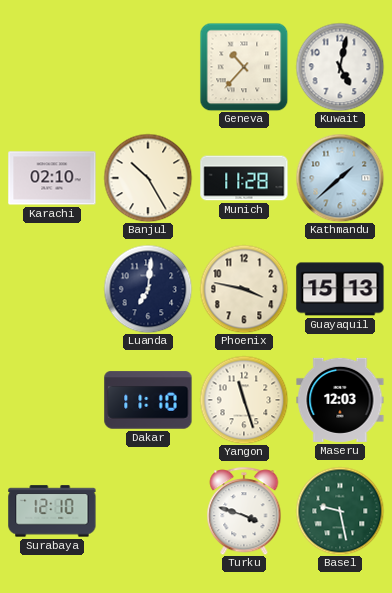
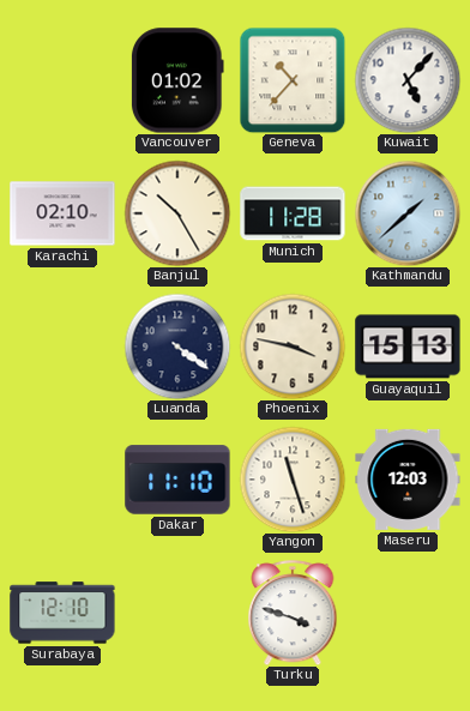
Vancouver: none -> 01:02
Kuwait: 5:02 -> 5:07
Luanda: 7:01 -> 4:21
Basel: 9:28 -> none
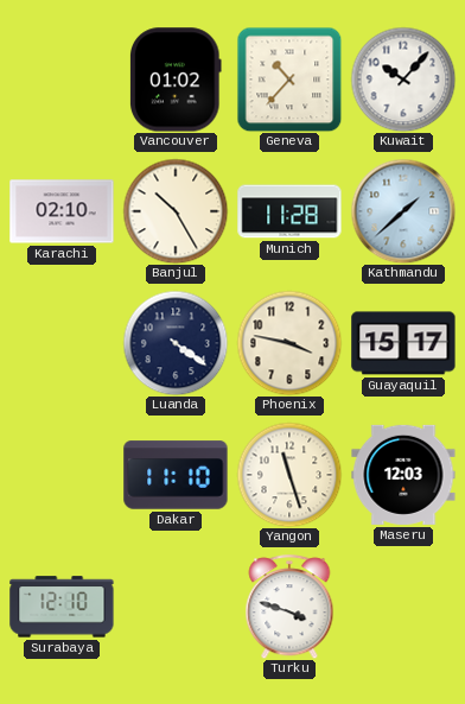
Kuwait: 5:07 -> 10:07
Guayaquil: 15:13 -> 15:17
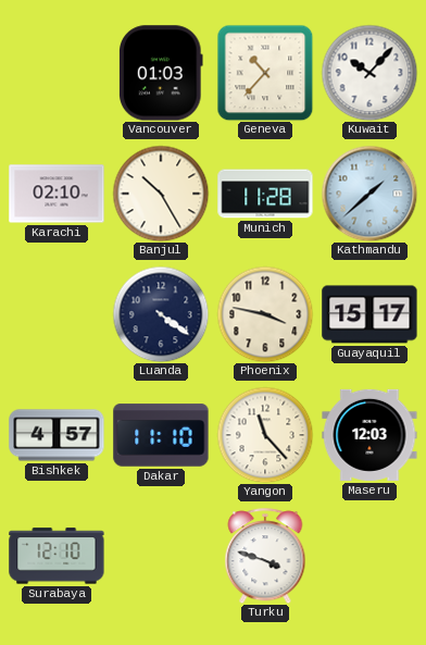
Vancouver: 01:02 -> 01:03
Bishkek: none -> 4:57
Yangon: 11:27 -> 11:23
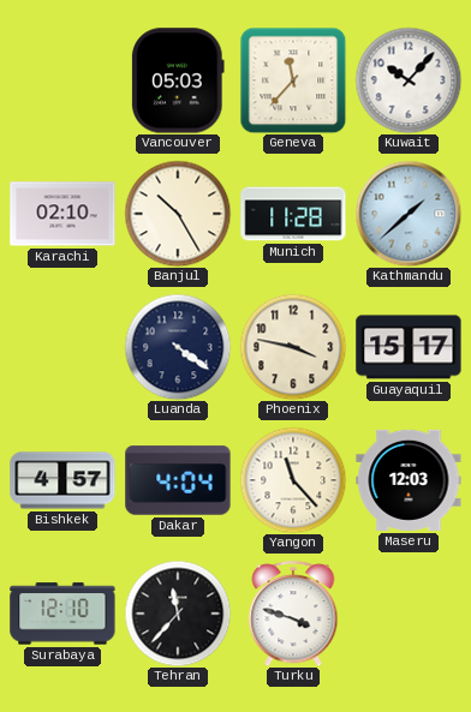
Vancouver: 01:03 -> 05:03
Geneva: 10:37 -> 11:37
Dakar: 11:10 -> 4:04
Tehran: none -> 11:37
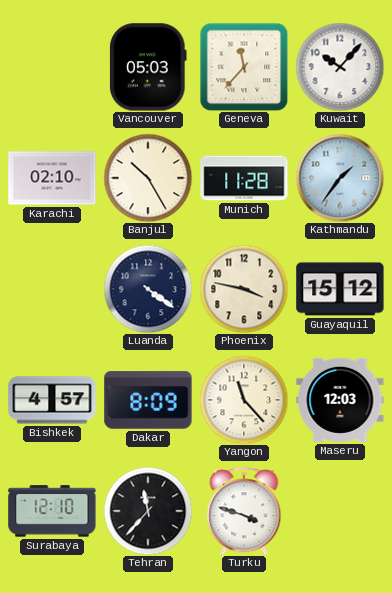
Kathmandu: 1:38 -> 1:36
Guayaquil: 15:17 -> 15:12
Dakar: 4:04 -> 8:09
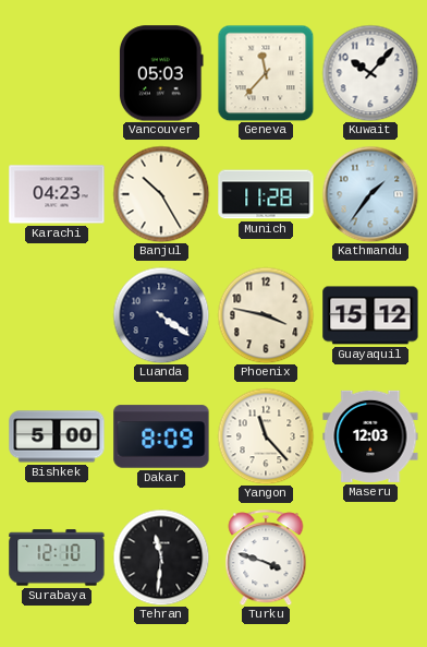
Karachi: 02:10 -> 04:23
Bishkek: 4:57 -> 5:00
Tehran: 11:37 -> 11:31
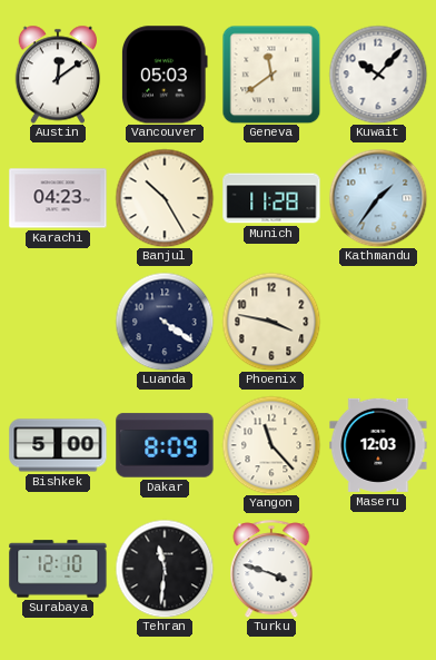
Austin: none -> 12:09
Geneva: 11:37 -> 11:39
Guayaquil: 15:12 -> none
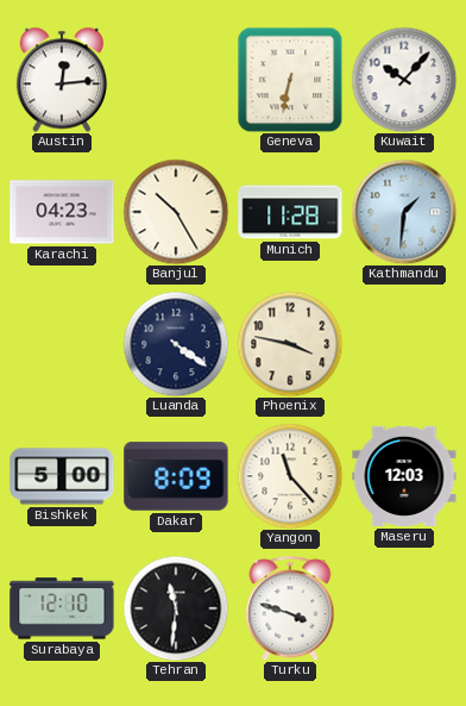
Austin: 12:09 -> 12:14
Vancouver: 05:03 -> none
Geneva: 11:39 -> 6:32
Kathmandu: 1:36 -> 1:31
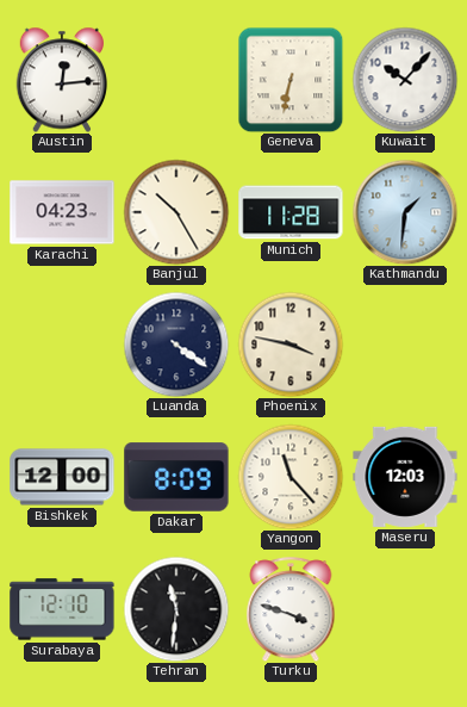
Bishkek: 5:00 -> 12:00
